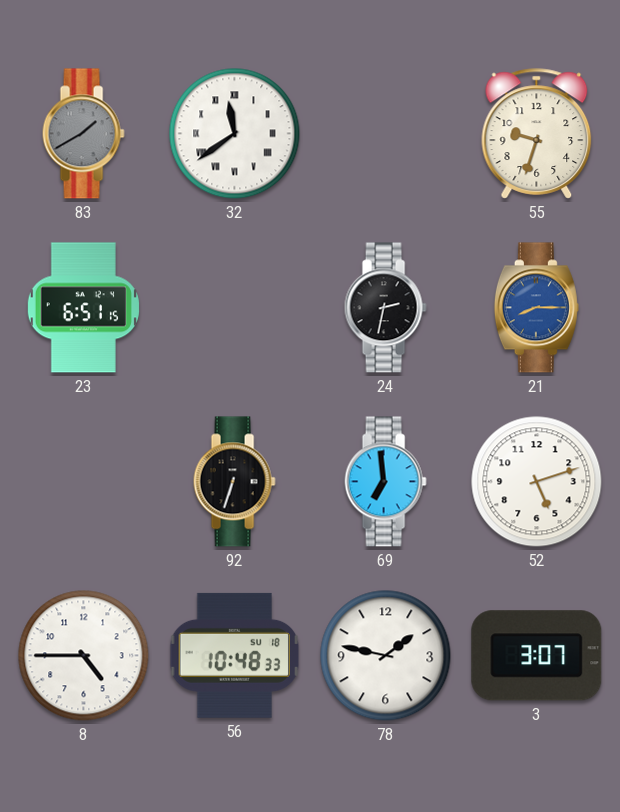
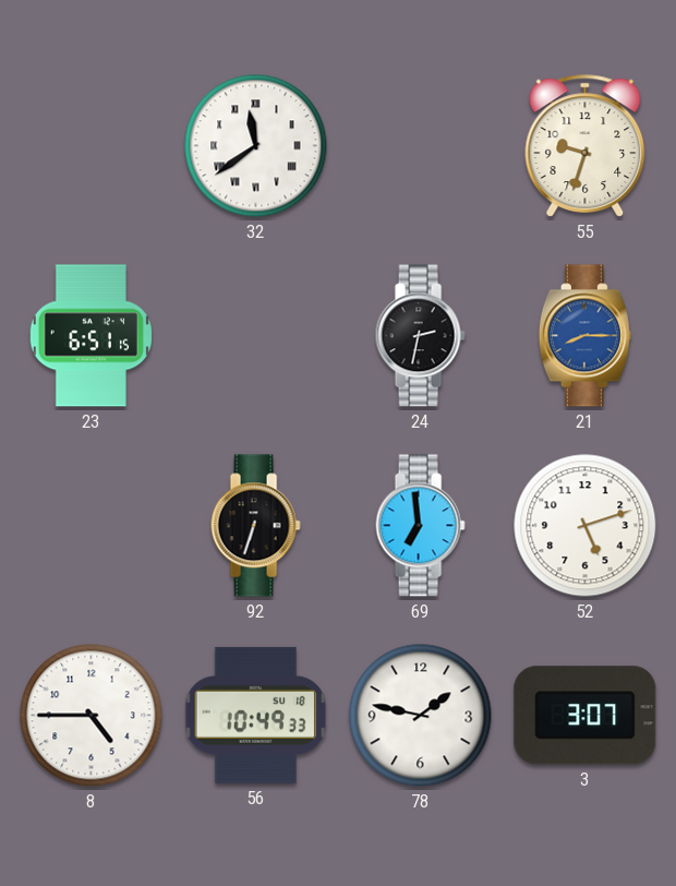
83: 1:40 -> none
56: 10:48 -> 10:49
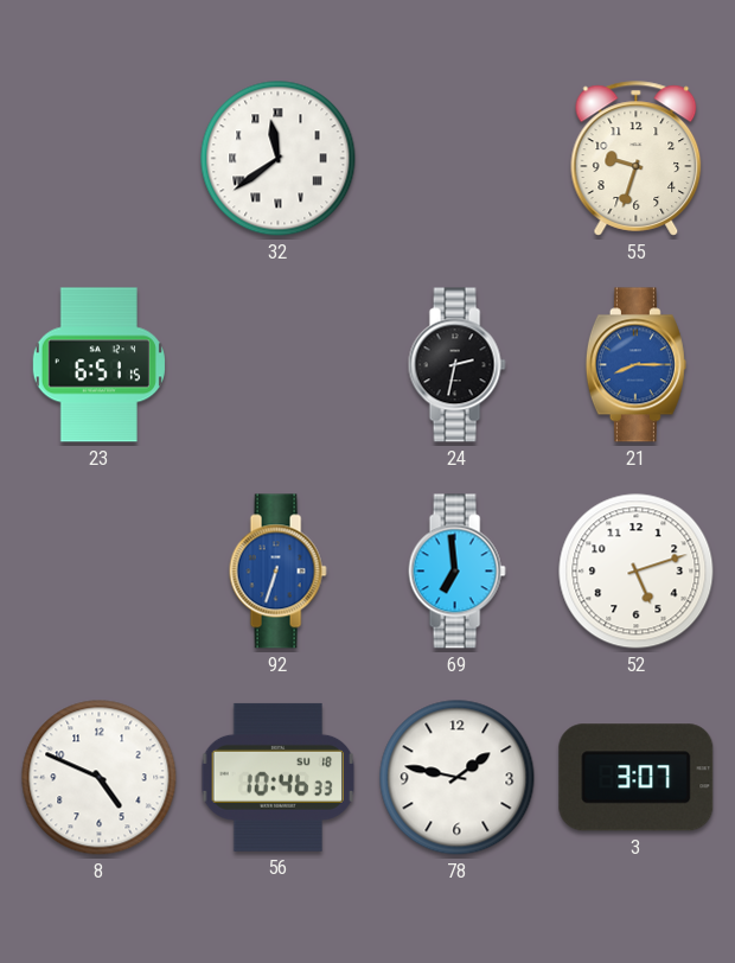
92 dial: black -> blue
8: 4:45 -> 4:49
56: 10:49 -> 10:46
